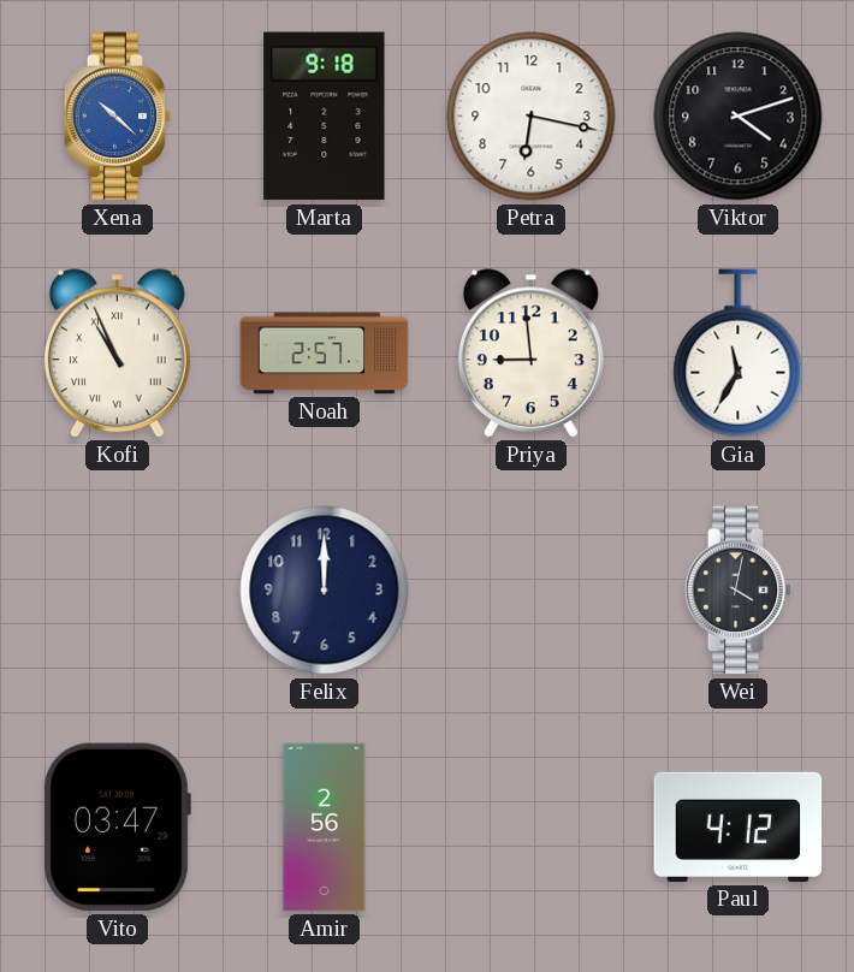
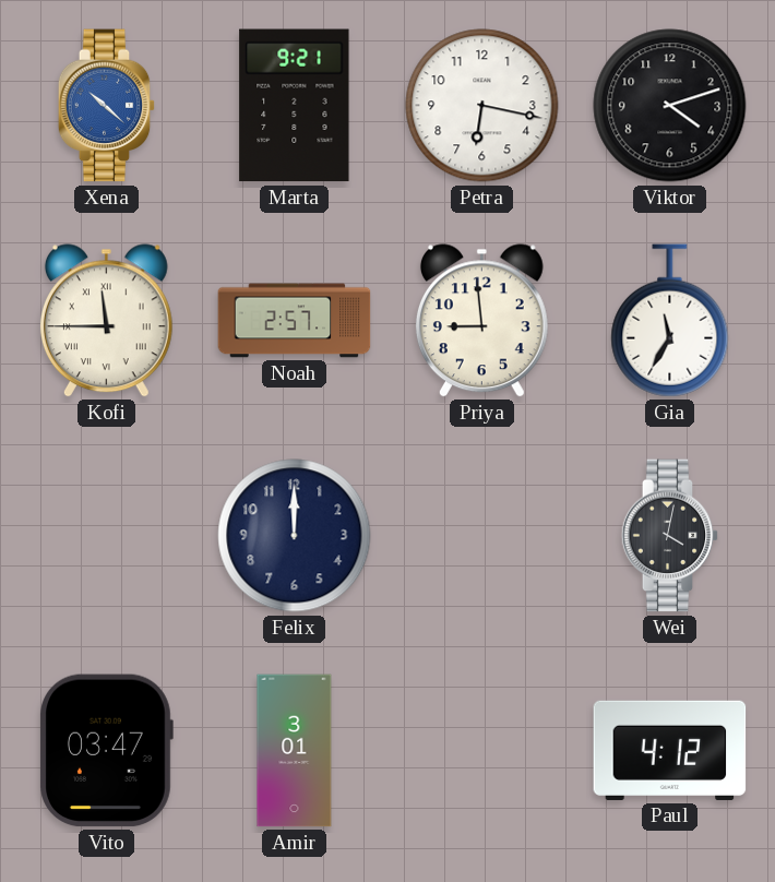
Marta: 9:18 -> 9:21
Kofi: 10:56 -> 11:45
Amir: 2:56 -> 3:01
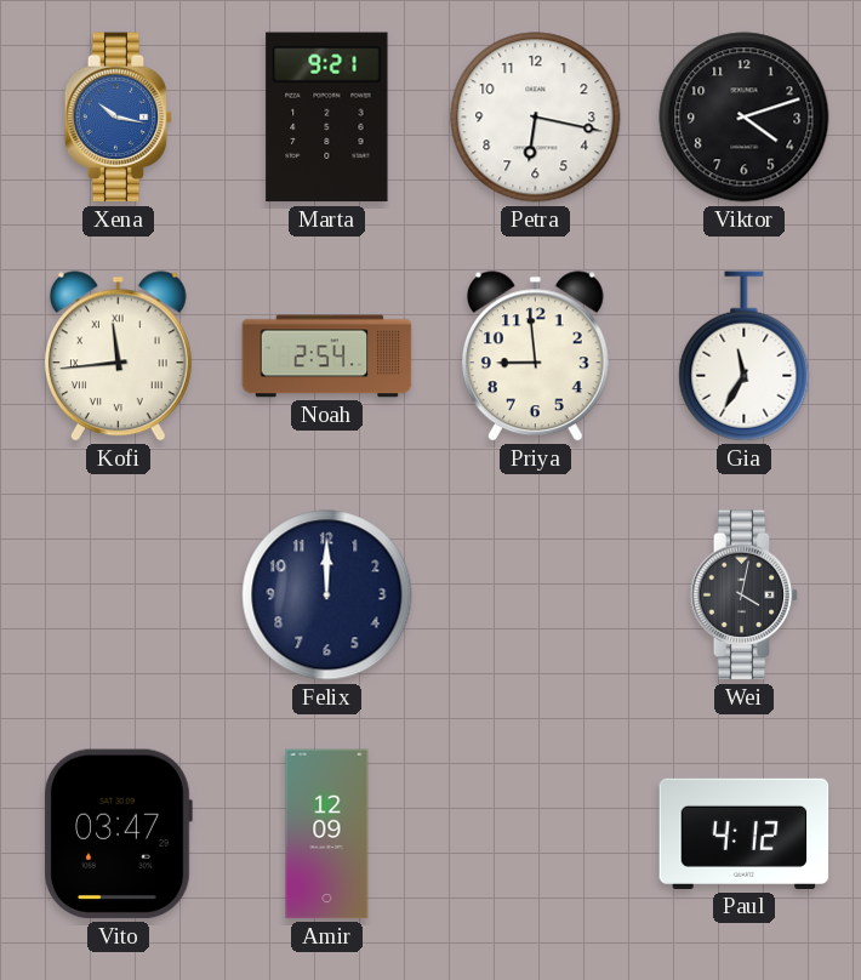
Xena: 10:22 -> 10:17
Kofi: 11:45 -> 11:44
Noah: 2:57 -> 2:54
Amir: 3:01 -> 12:09
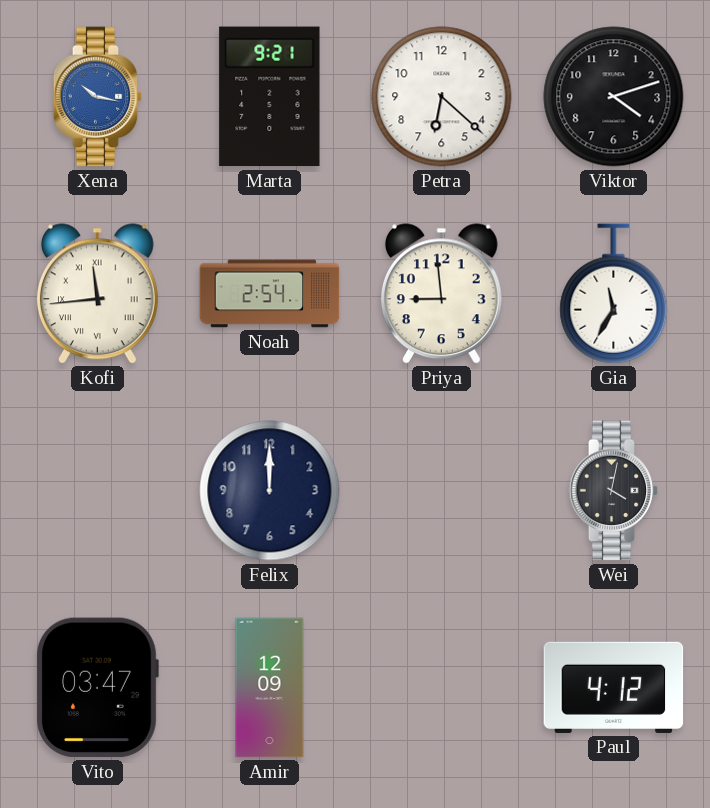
Petra: 6:17 -> 6:22
